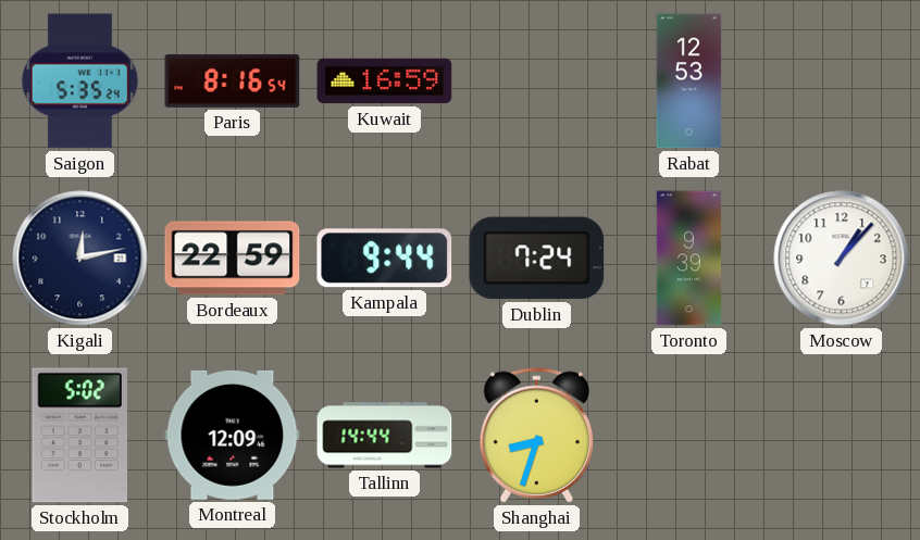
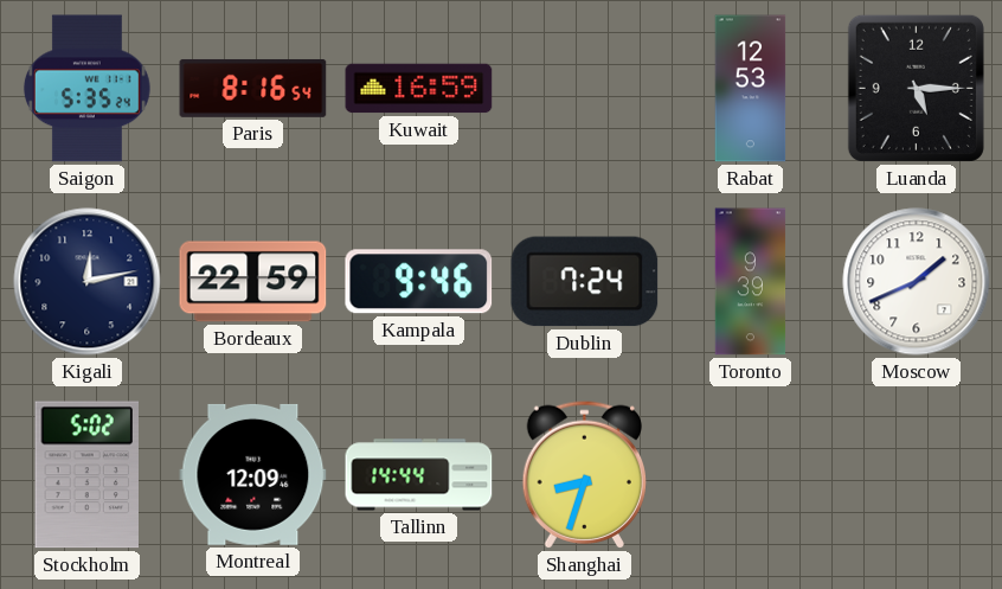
Luanda: none -> 5:15
Kampala: 9:44 -> 9:46
Moscow: 1:07 -> 1:41
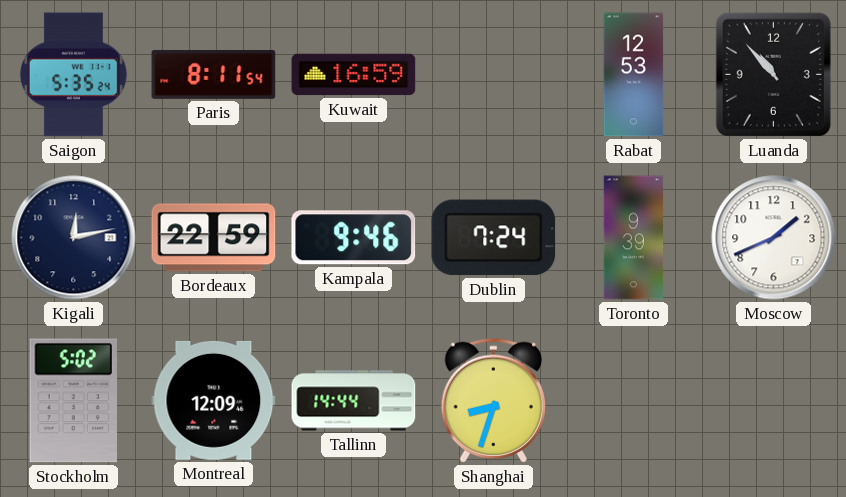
Paris: 8:16 -> 8:11
Luanda: 5:15 -> 10:53
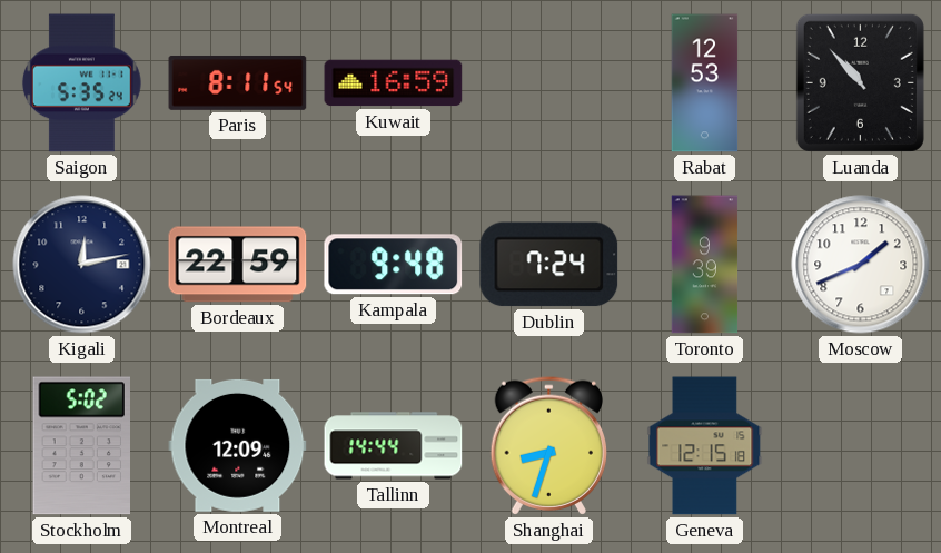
Kampala: 9:46 -> 9:48
Geneva: none -> 12:15
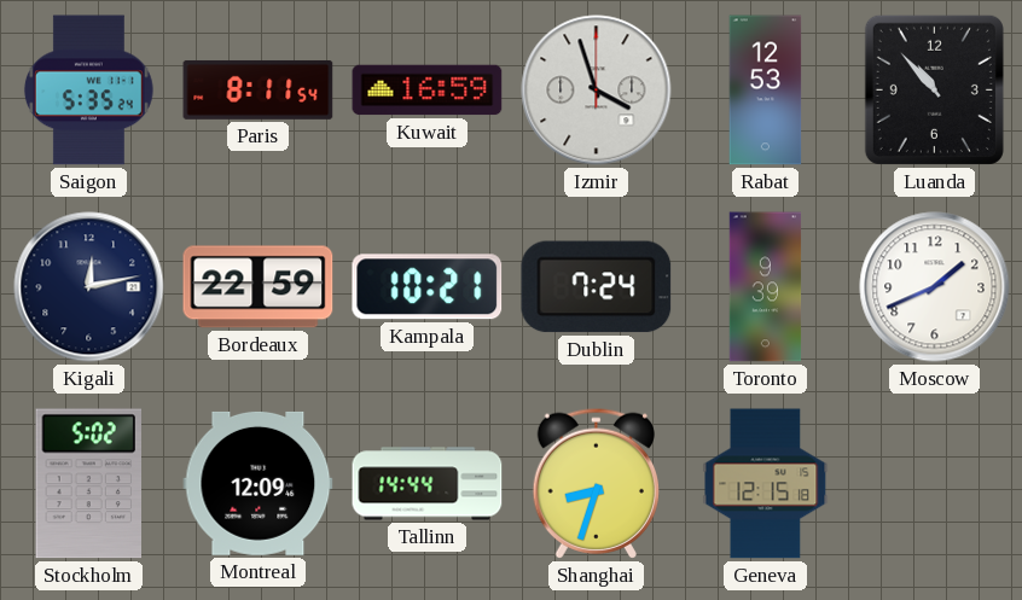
Izmir: none -> 3:57
Kampala: 9:48 -> 10:21
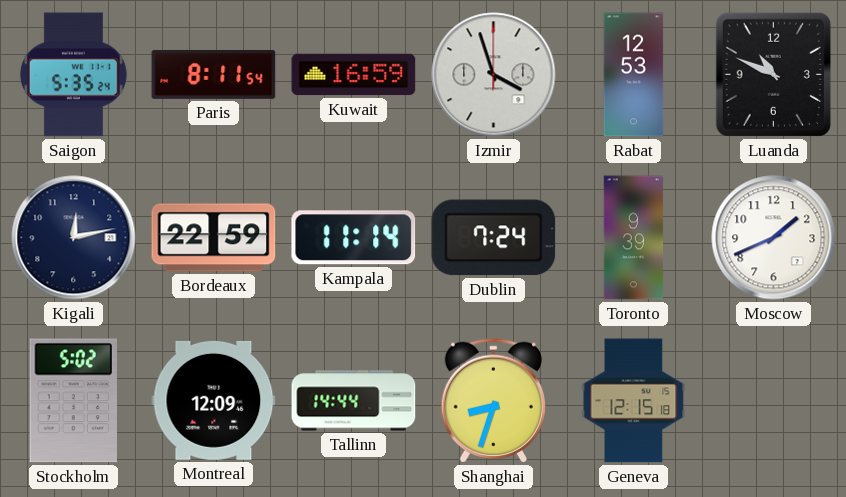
Luanda: 10:53 -> 10:49
Kampala: 10:21 -> 11:14
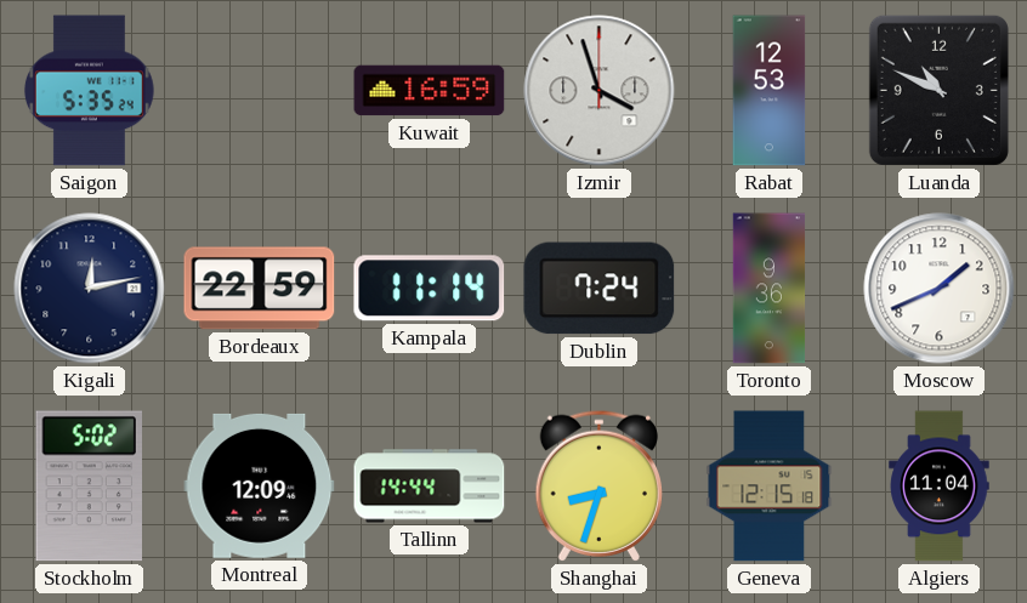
Paris: 8:11 -> none
Toronto: 9:39 -> 9:36
Algiers: none -> 11:04
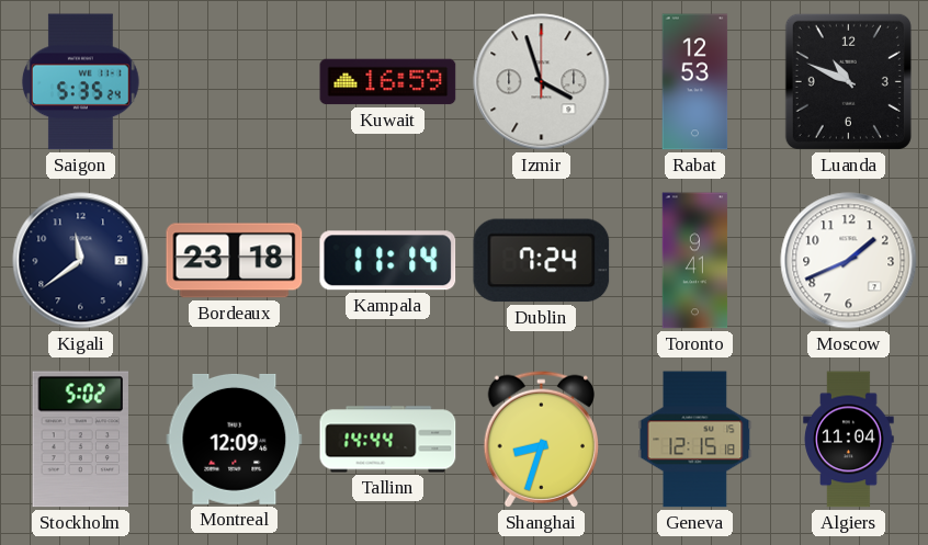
Kigali: 12:13 -> 11:39
Bordeaux: 22:59 -> 23:18
Toronto: 9:36 -> 9:41
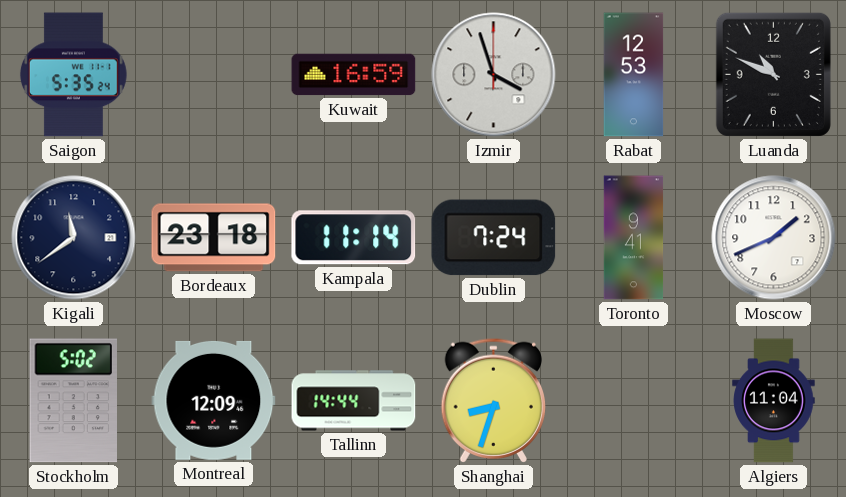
Geneva: 12:15 -> none
